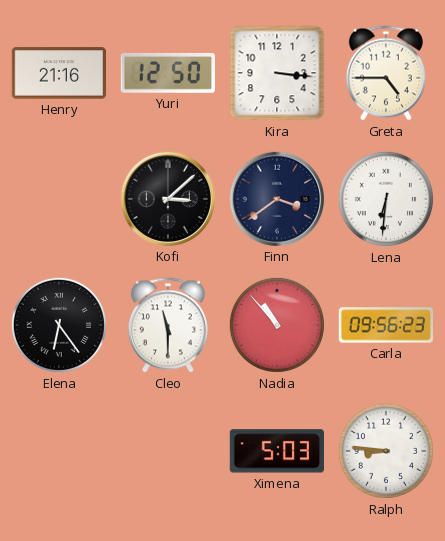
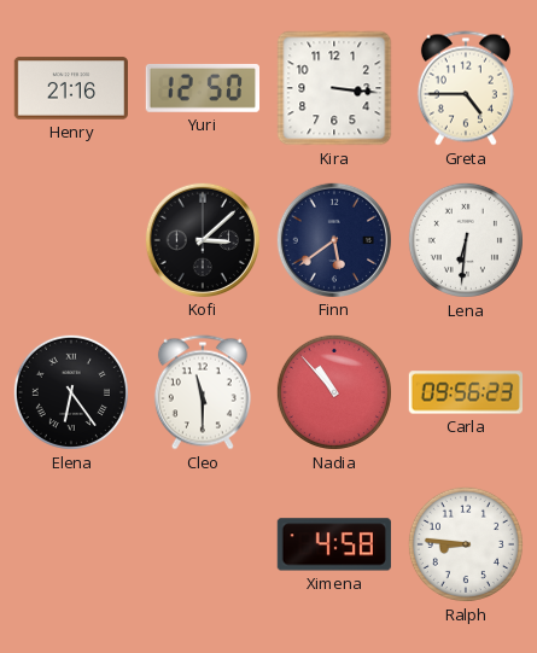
Finn: 3:39 -> 5:39
Ximena: 5:03 -> 4:58
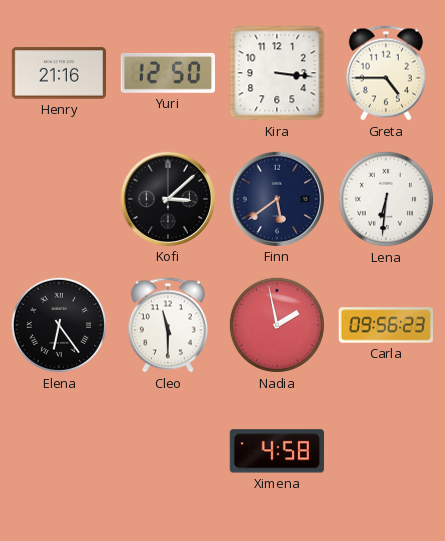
Nadia: 10:53 -> 1:58
Ralph: 8:46 -> none
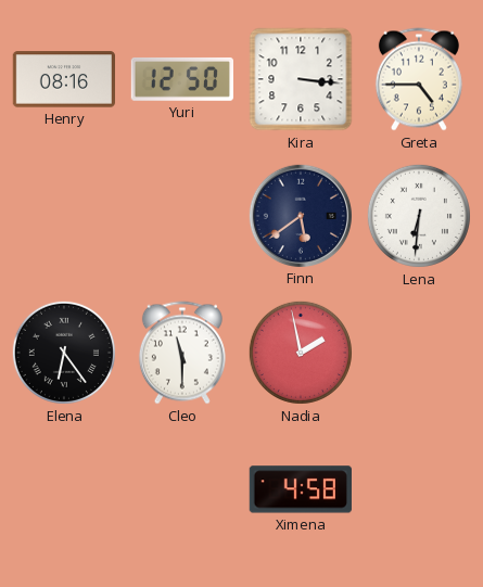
Henry: 21:16 -> 08:16
Kofi: 3:08 -> none
Carla: 09:56 -> none
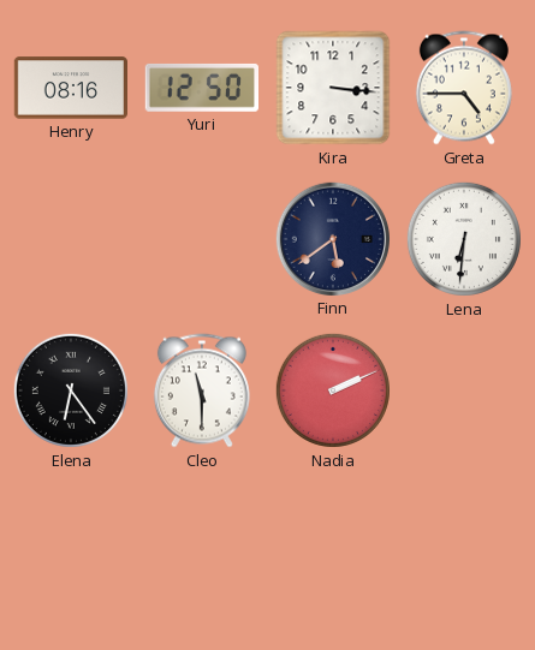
Nadia: 1:58 -> 2:11
Ximena: 4:58 -> none
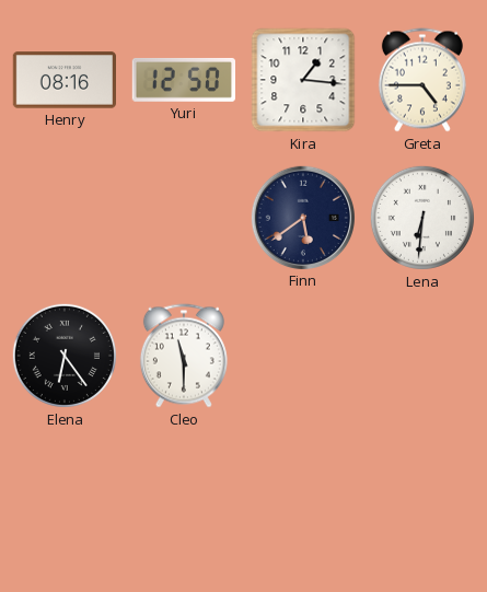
Kira: 3:16 -> 1:16
Nadia: 2:11 -> none
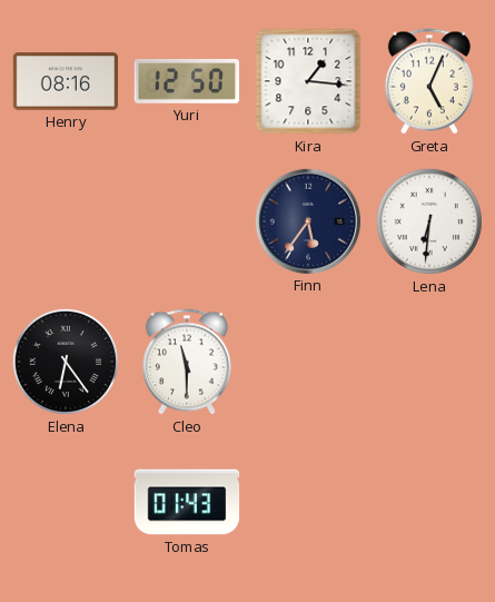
Greta: 4:45 -> 5:04
Finn: 5:39 -> 5:36
Tomas: none -> 01:43
